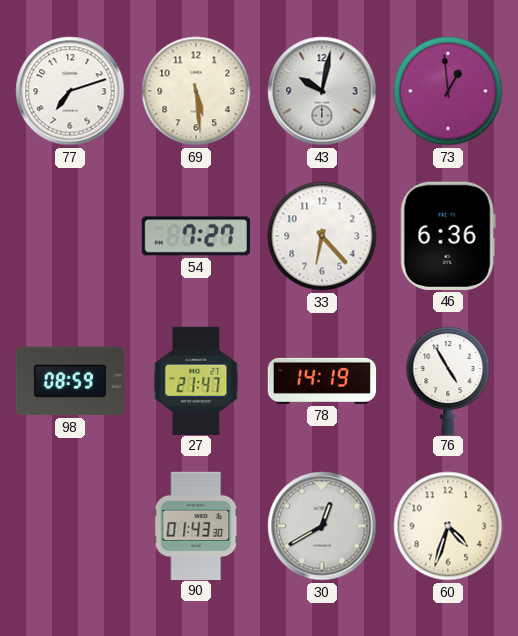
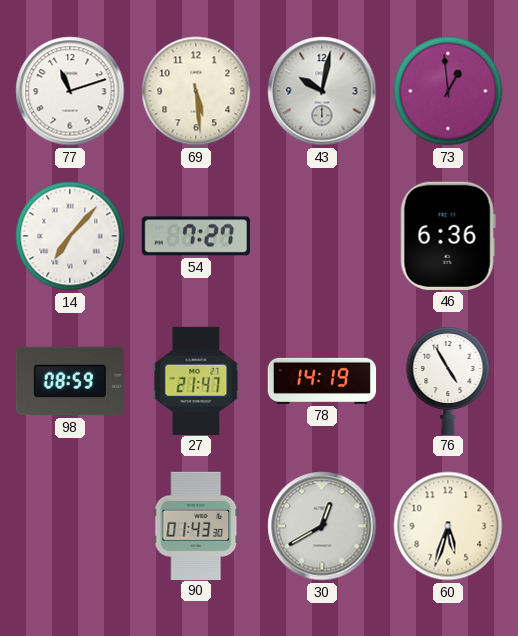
77: 7:12 -> 11:12
14: none -> 7:07
33: 6:23 -> none
60: 4:33 -> 5:33
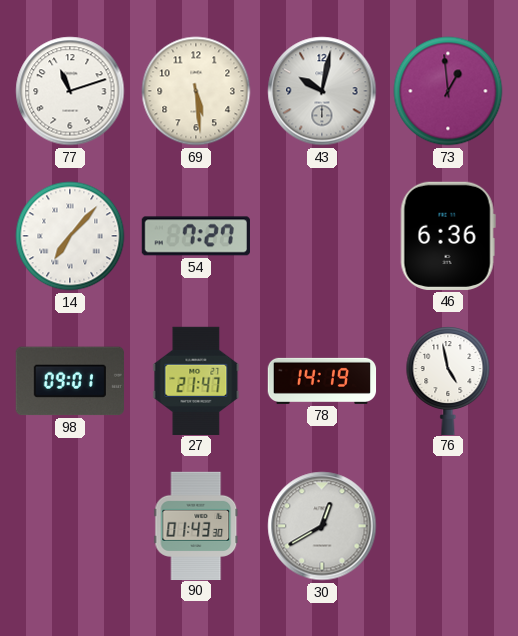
98: 08:59 -> 09:01
76: 4:55 -> 4:58
60: 5:33 -> none
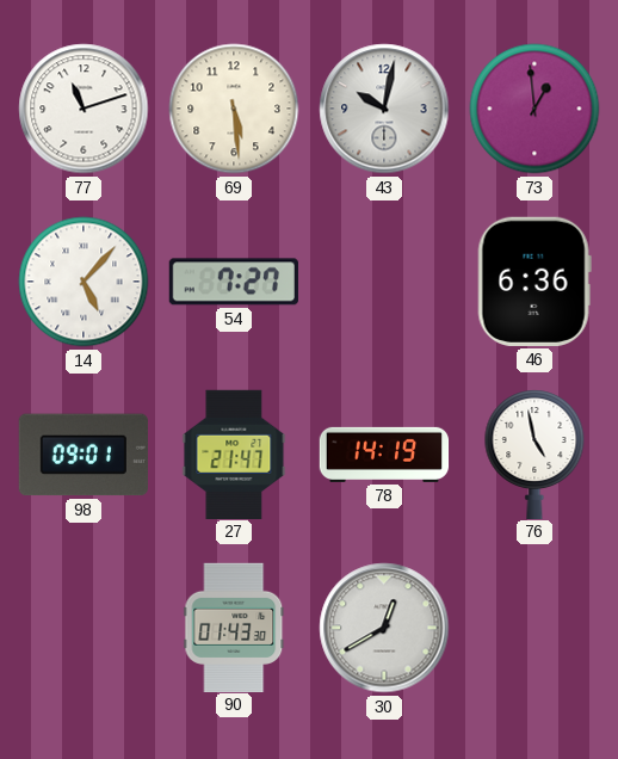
14: 7:07 -> 5:07
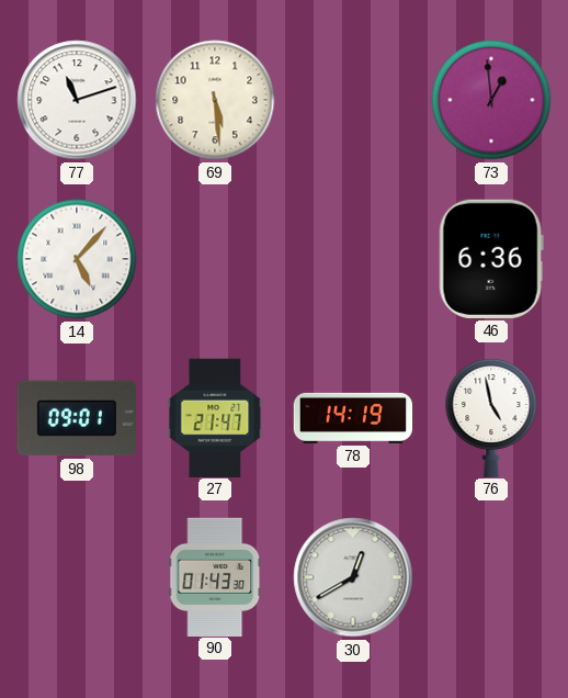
43: 10:02 -> none
54: 7:27 -> none
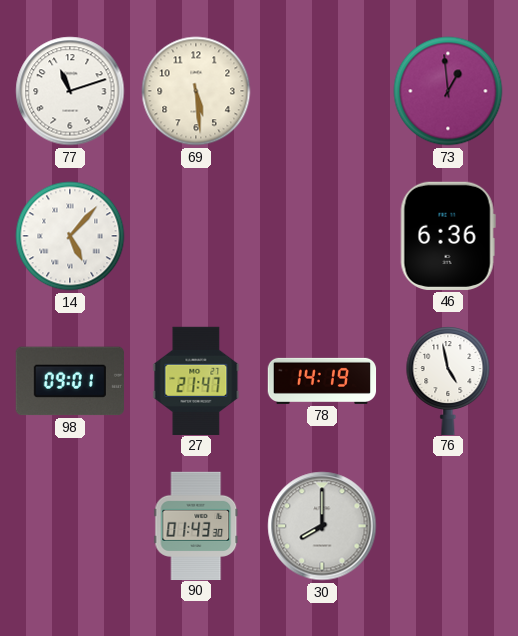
30: 12:40 -> 8:00
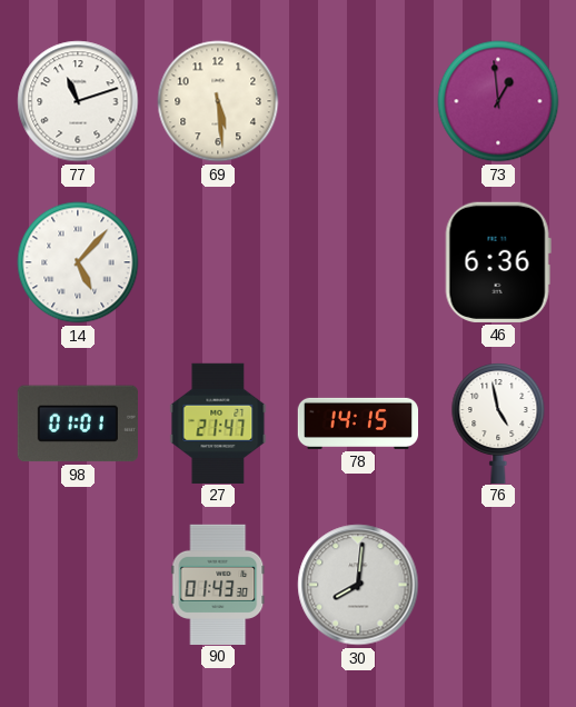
98: 09:01 -> 01:01
78: 14:19 -> 14:15
30: 8:00 -> 8:01
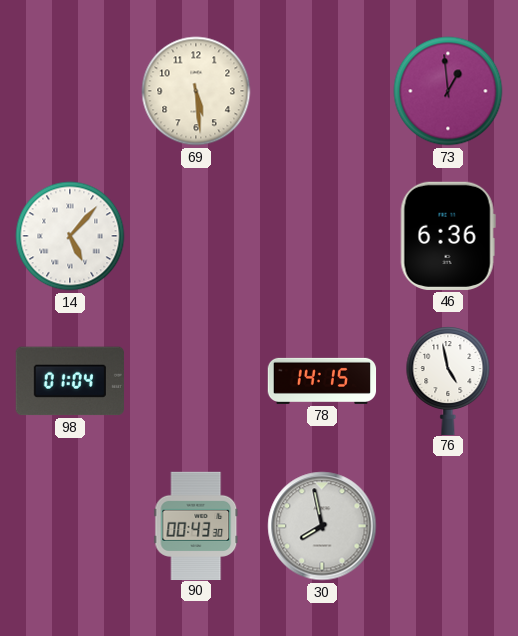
77: 11:12 -> none
98: 01:01 -> 01:04
27: 21:47 -> none
90: 01:43 -> 00:43
30: 8:01 -> 7:58
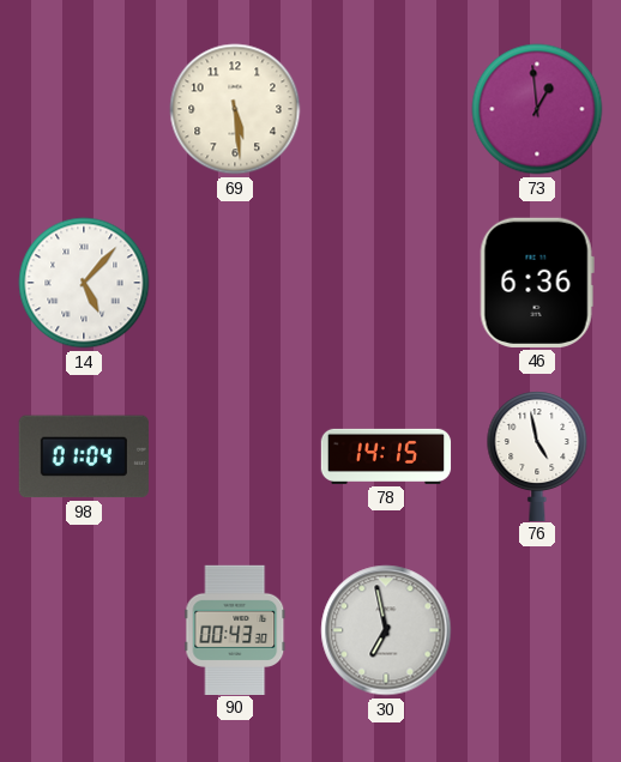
30: 7:58 -> 6:58
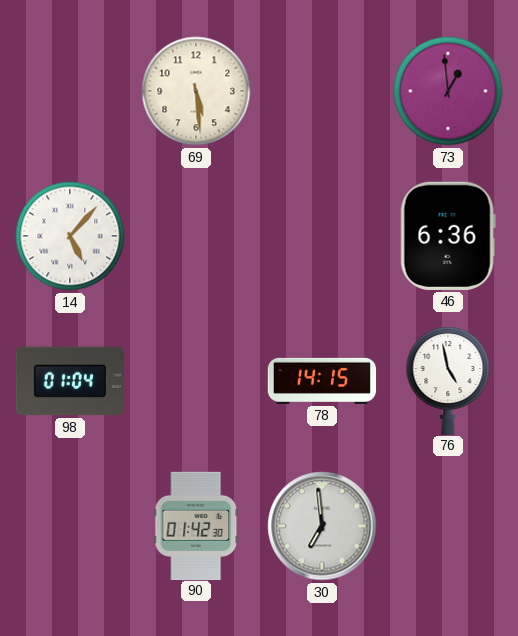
90: 00:43 -> 01:42
30: 6:58 -> 6:59
